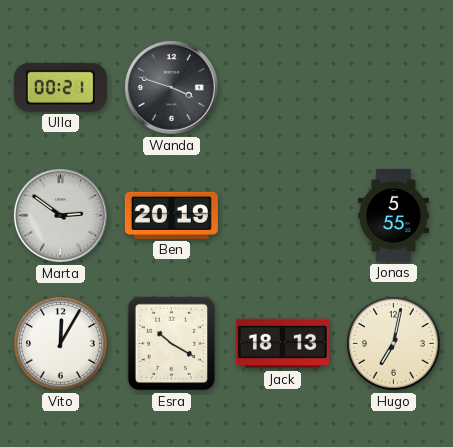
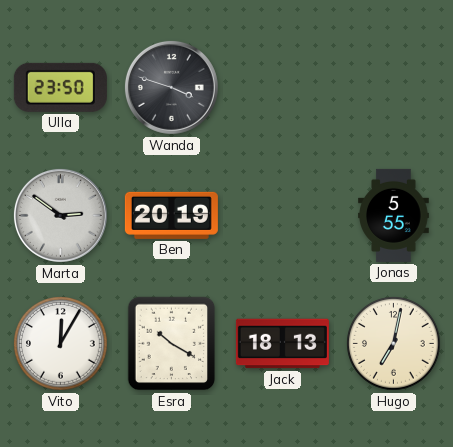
Ulla: 00:21 -> 23:50
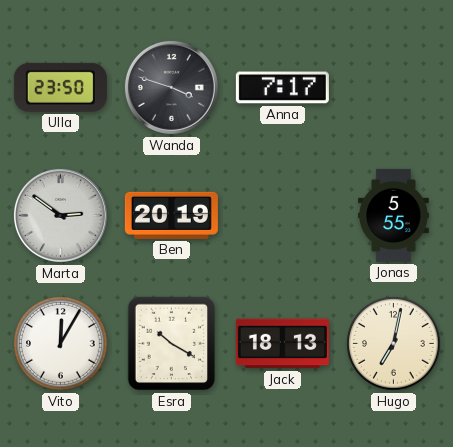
Anna: none -> 7:17
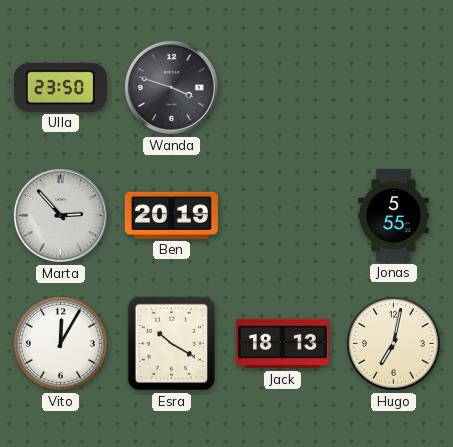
Anna: 7:17 -> none
Marta: 2:51 -> 2:53
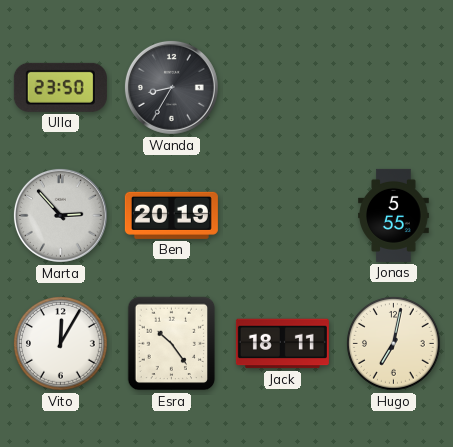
Wanda: 3:48 -> 8:35
Esra: 10:20 -> 10:24
Jack: 18:13 -> 18:11
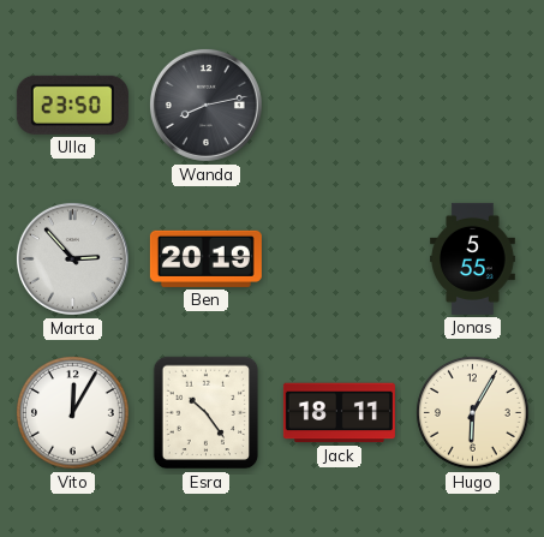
Wanda: 8:35 -> 8:13
Hugo: 7:02 -> 6:05
